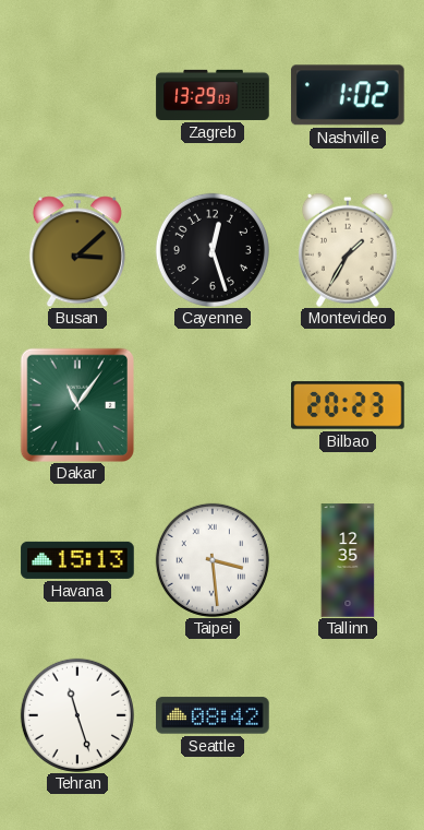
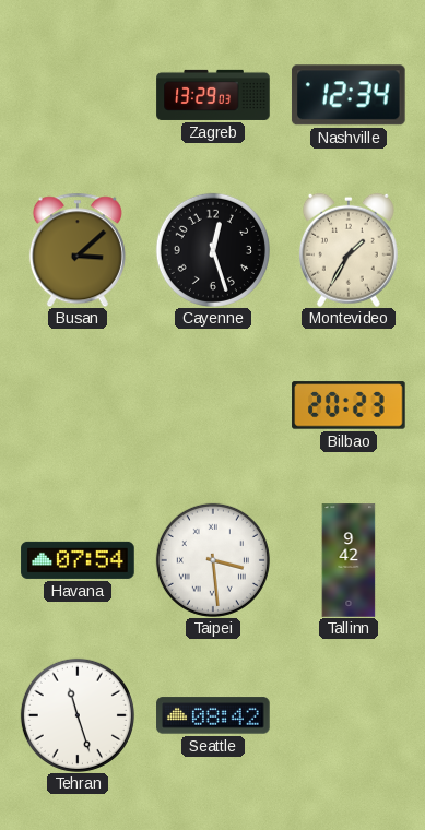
Nashville: 1:02 -> 12:34
Dakar: 11:06 -> none
Havana: 15:13 -> 07:54
Tallinn: 12:35 -> 9:42
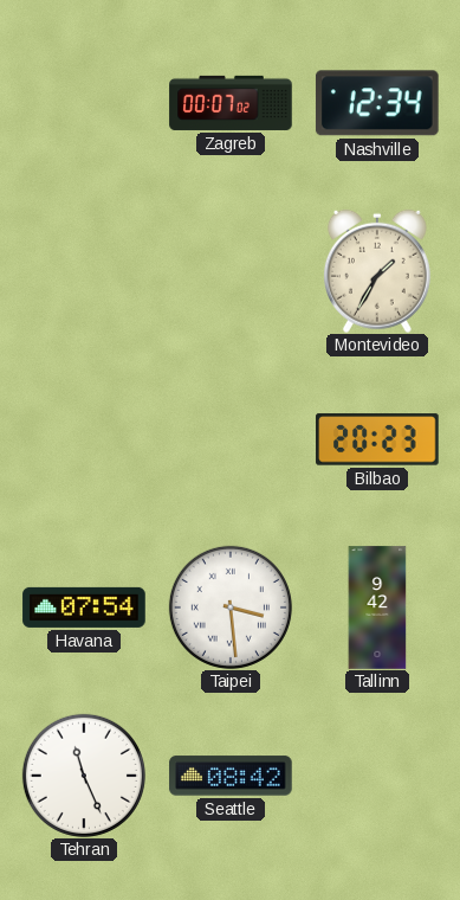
Zagreb: 13:29 -> 00:07
Busan: 3:08 -> none
Cayenne: 12:27 -> none
Tehran: 11:27 -> 11:26
